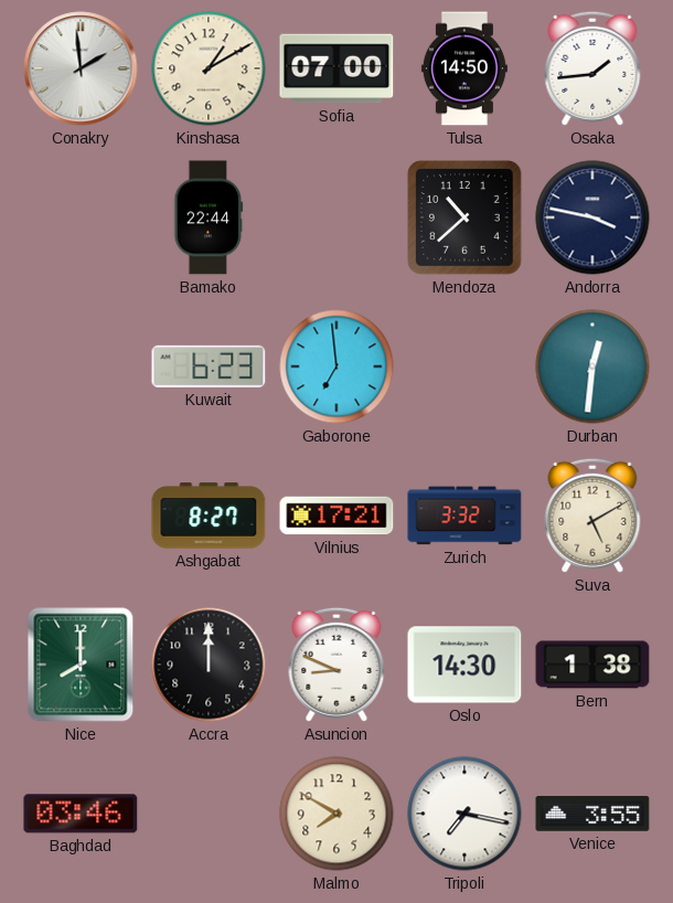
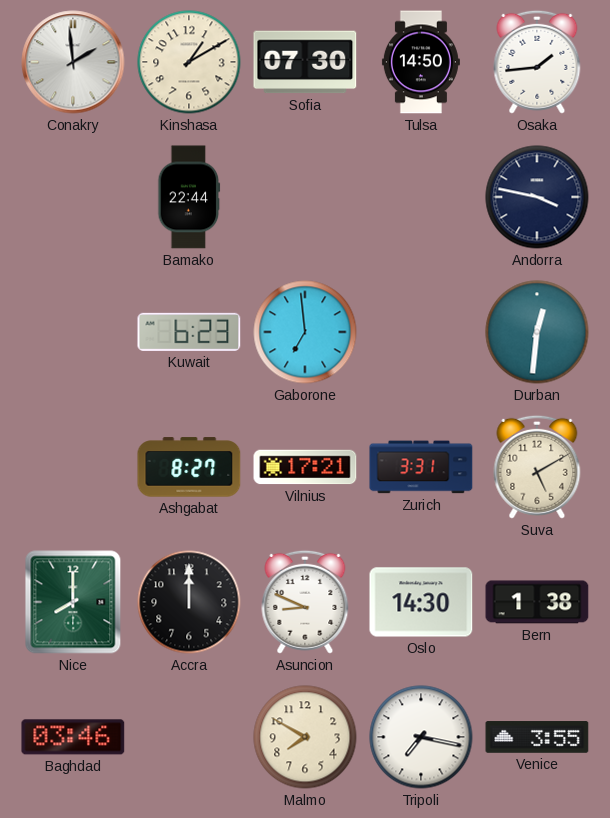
Sofia: 07:00 -> 07:30
Mendoza: 10:38 -> none
Zurich: 3:32 -> 3:31
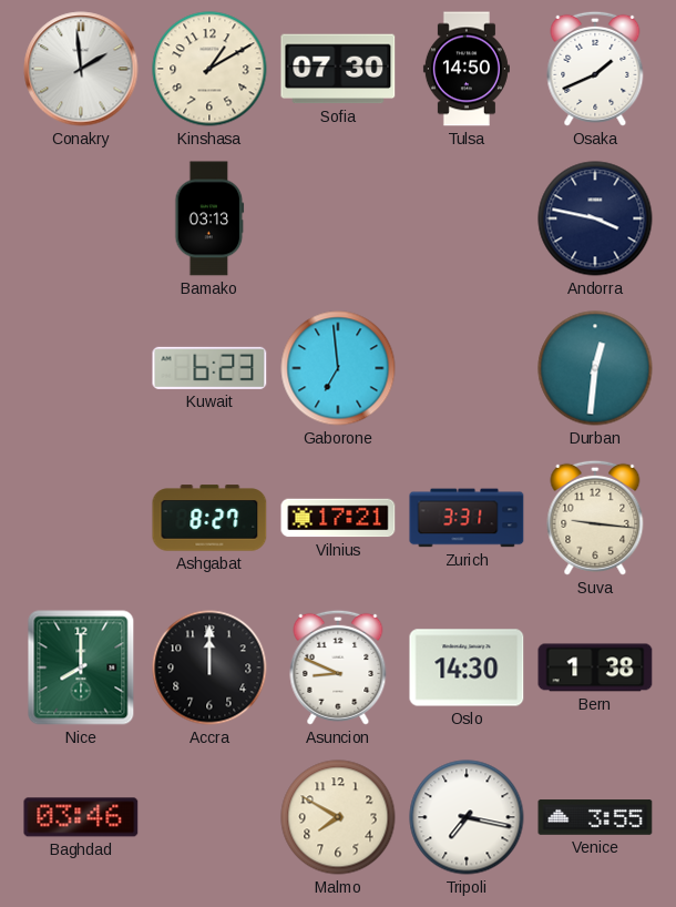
Osaka: 1:44 -> 1:41
Bamako: 22:44 -> 03:13
Suva: 5:10 -> 9:16
